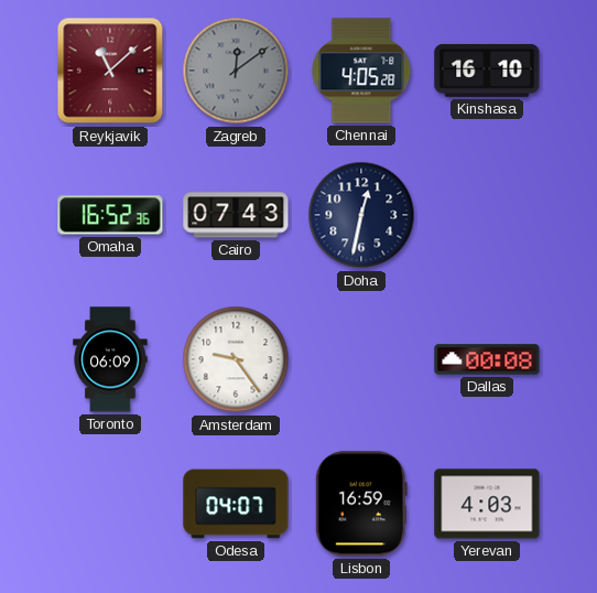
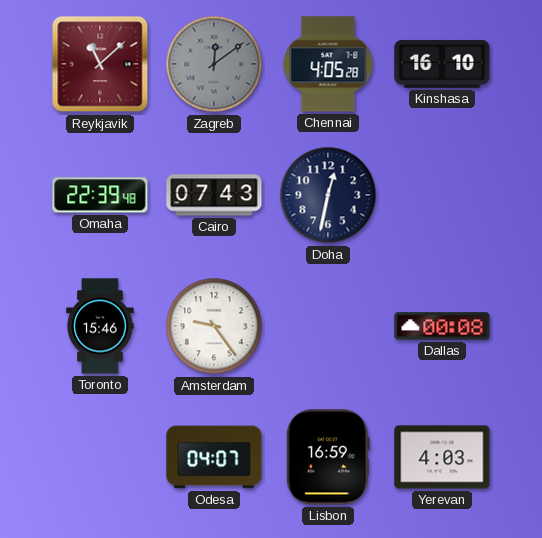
Omaha: 16:52 -> 22:39
Toronto: 06:09 -> 15:46
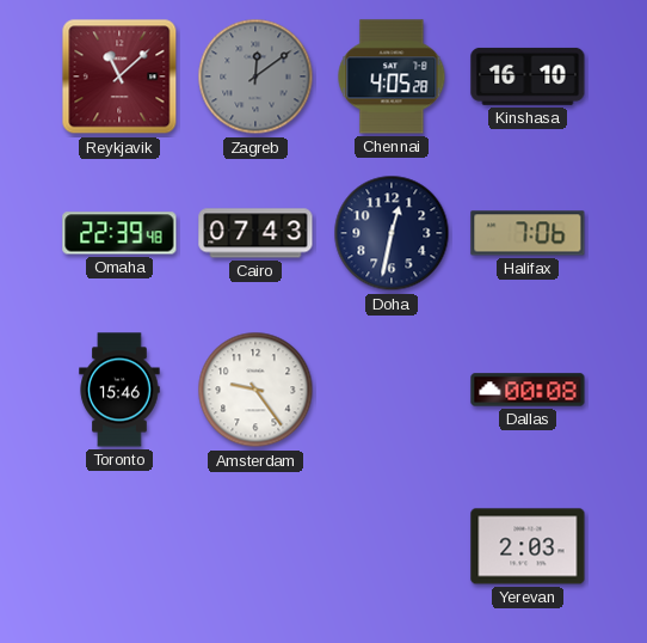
Halifax: none -> 7:06
Odesa: 04:07 -> none
Lisbon: 16:59 -> none
Yerevan: 4:03 -> 2:03
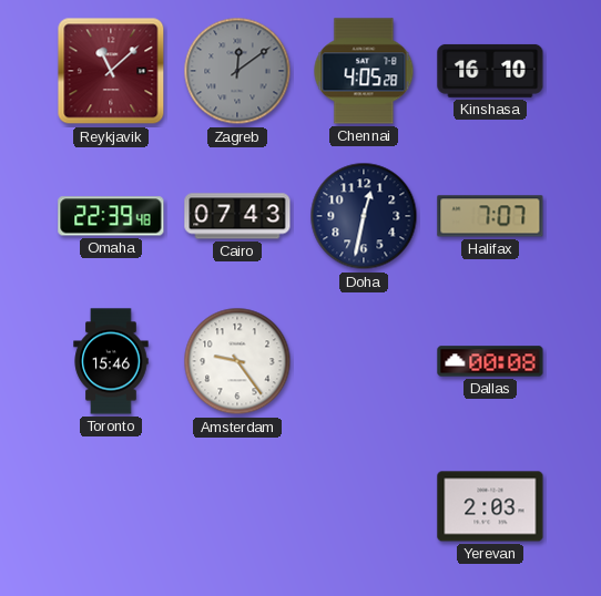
Halifax: 7:06 -> 7:07
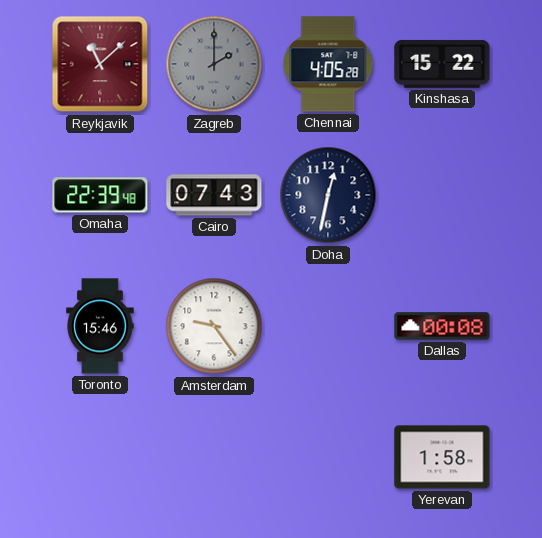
Zagreb: 12:09 -> 2:00
Kinshasa: 16:10 -> 15:22
Halifax: 7:07 -> none
Yerevan: 2:03 -> 1:58
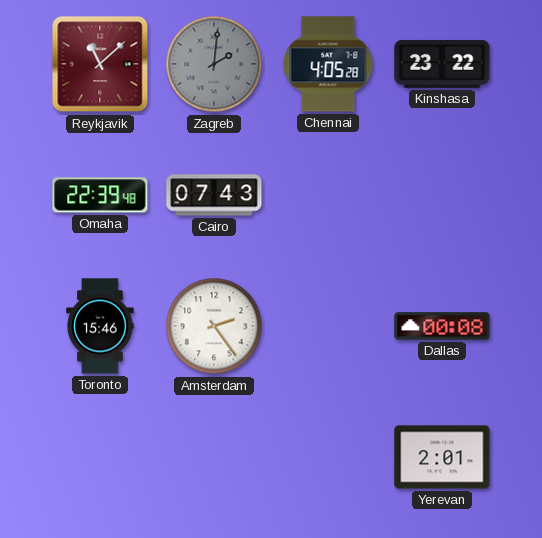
Zagreb: 2:00 -> 2:01
Kinshasa: 15:22 -> 23:22
Doha: 12:32 -> none
Amsterdam: 9:24 -> 2:24
Yerevan: 1:58 -> 2:01
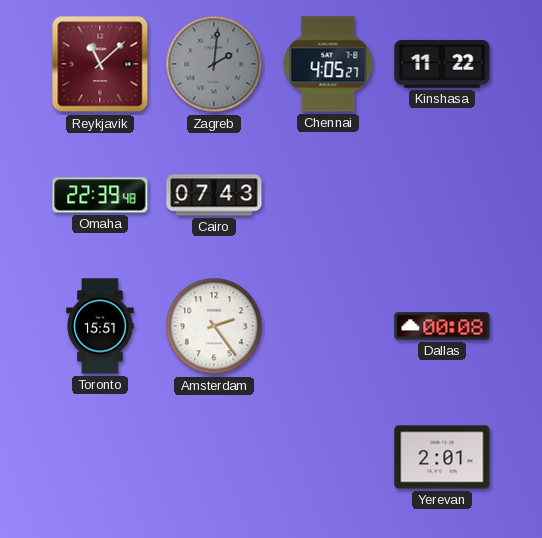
Chennai: 4:05:28 -> 4:05:27
Kinshasa: 23:22 -> 11:22
Toronto: 15:46 -> 15:51
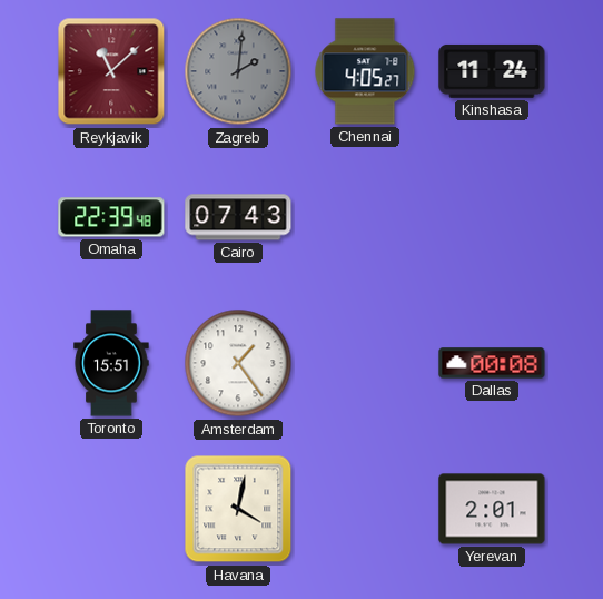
Kinshasa: 11:22 -> 11:24
Amsterdam: 2:24 -> 1:24
Havana: none -> 4:02
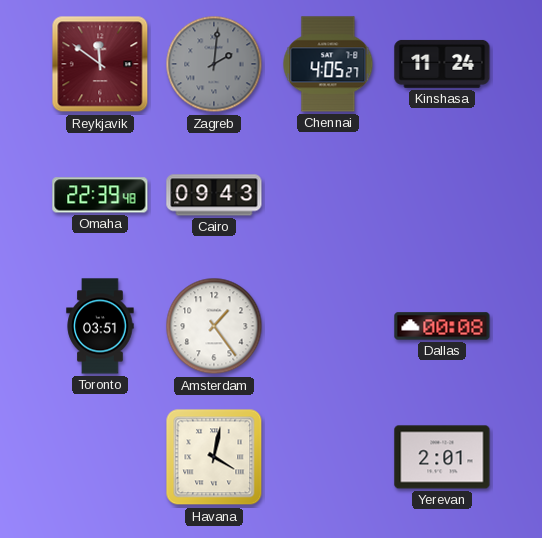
Reykjavik: 11:08 -> 11:51
Cairo: 07:43 -> 09:43
Toronto: 15:51 -> 03:51
